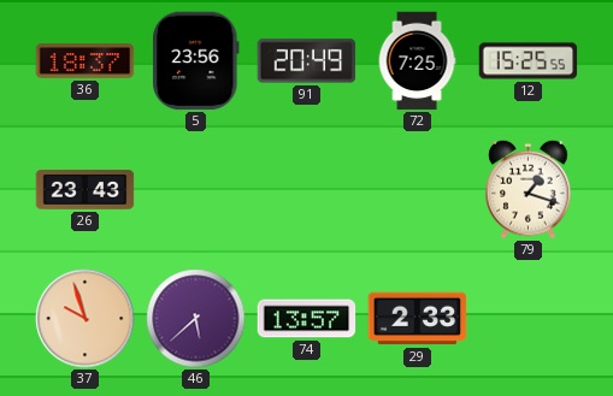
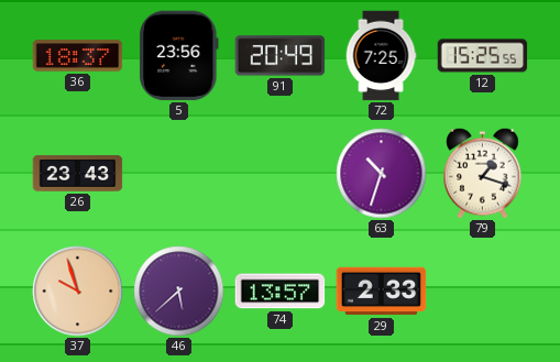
63: none -> 10:33
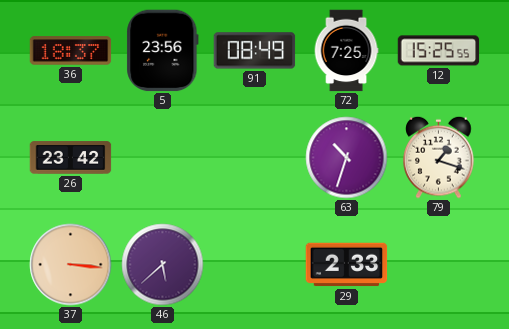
91: 20:49 -> 08:49
26: 23:43 -> 23:42
37: 9:57 -> 3:16
74: 13:57 -> none
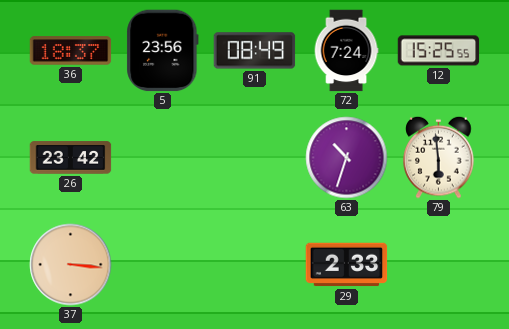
72: 7:25 -> 7:24
79: 1:18 -> 5:59
46: 5:38 -> none
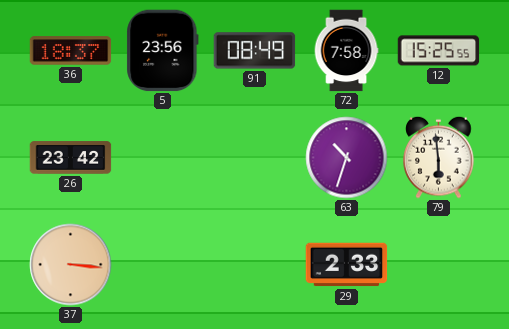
72: 7:24 -> 7:58
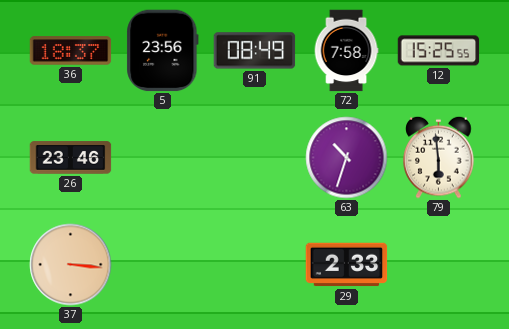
26: 23:42 -> 23:46
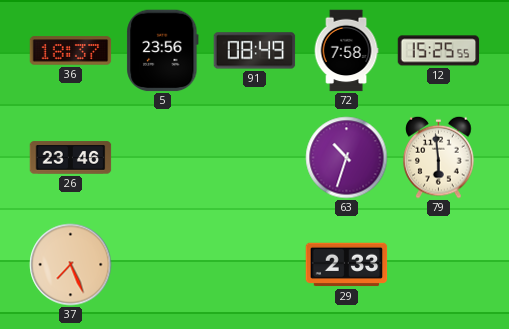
37: 3:16 -> 7:26
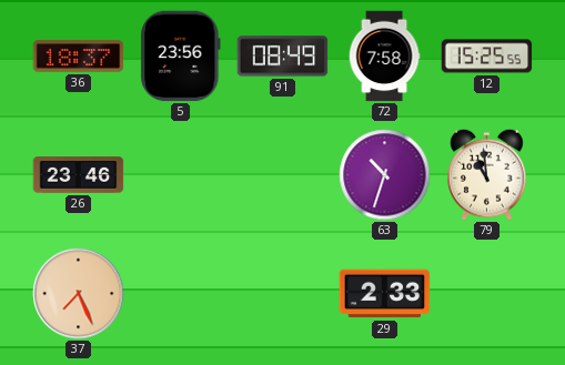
79: 5:59 -> 10:59
